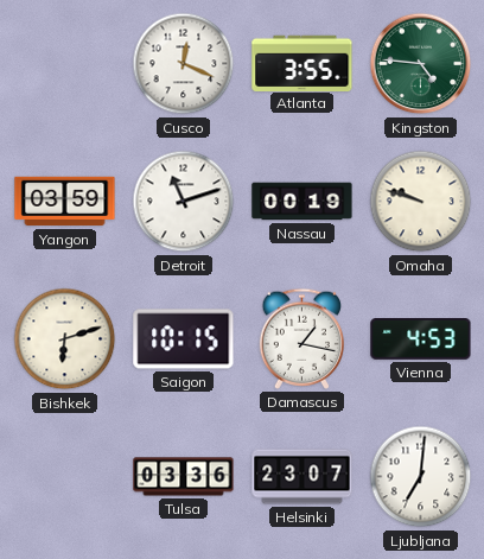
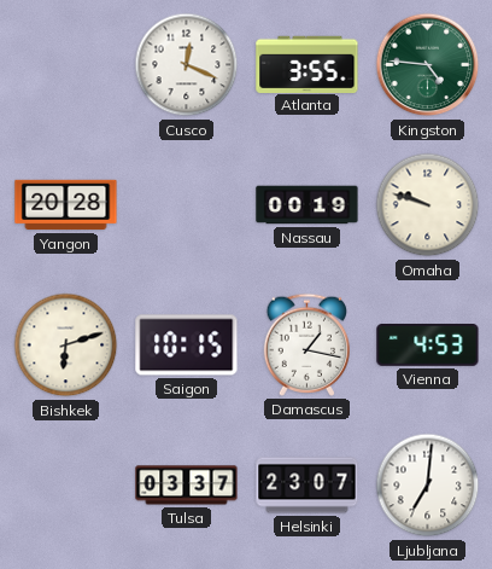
Yangon: 03:59 -> 20:28
Detroit: 11:12 -> none
Tulsa: 03:36 -> 03:37
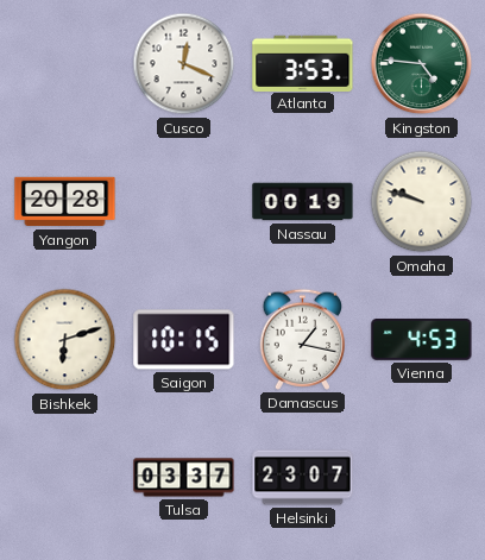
Atlanta: 3:55 -> 3:53
Ljubljana: 7:01 -> none
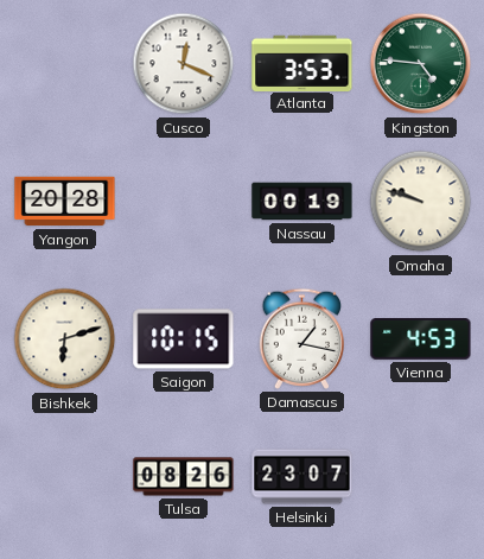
Tulsa: 03:37 -> 08:26
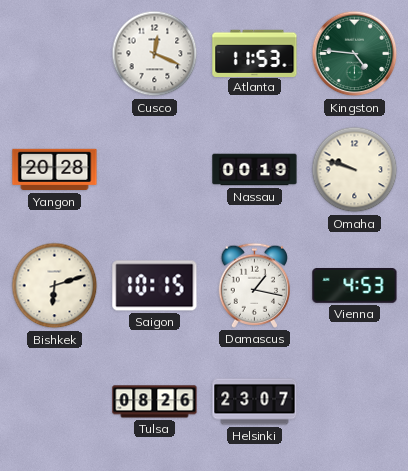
Atlanta: 3:53 -> 11:53
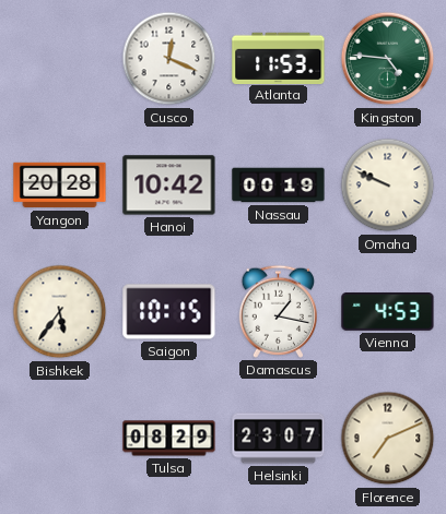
Hanoi: none -> 10:42
Omaha: 9:48 -> 9:49
Bishkek: 6:12 -> 5:36
Tulsa: 08:26 -> 08:29
Florence: none -> 7:11
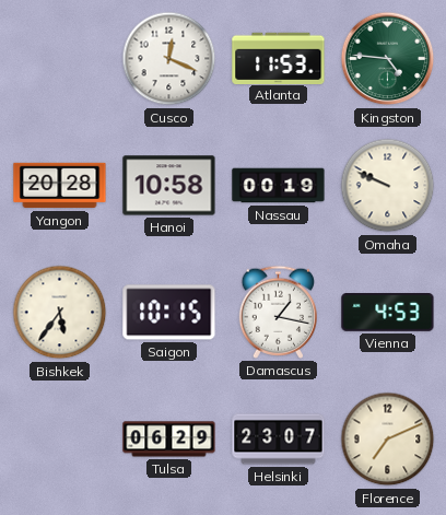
Hanoi: 10:42 -> 10:58
Tulsa: 08:29 -> 06:29
